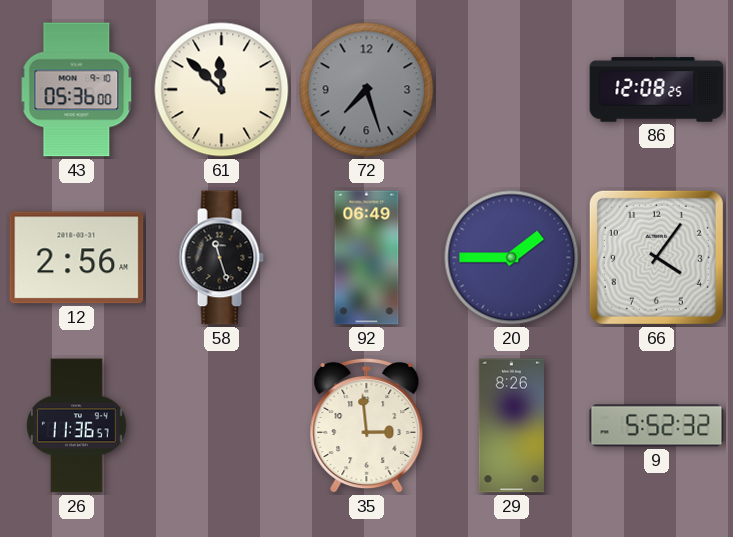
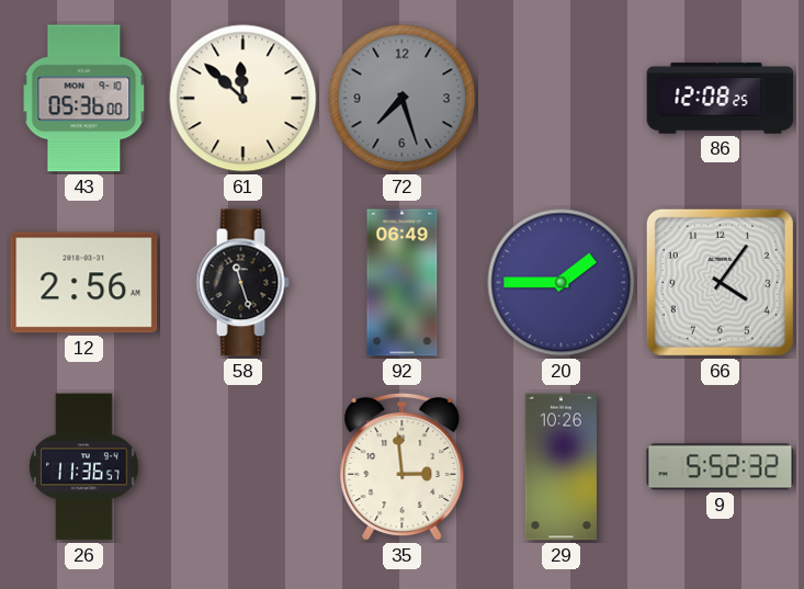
29: 8:26 -> 10:26
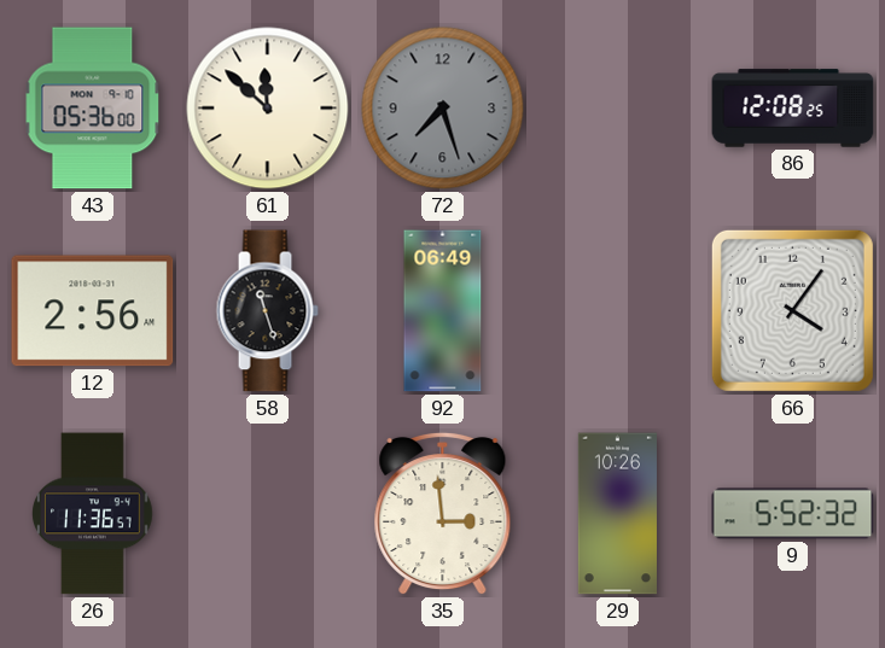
20: 1:45 -> none
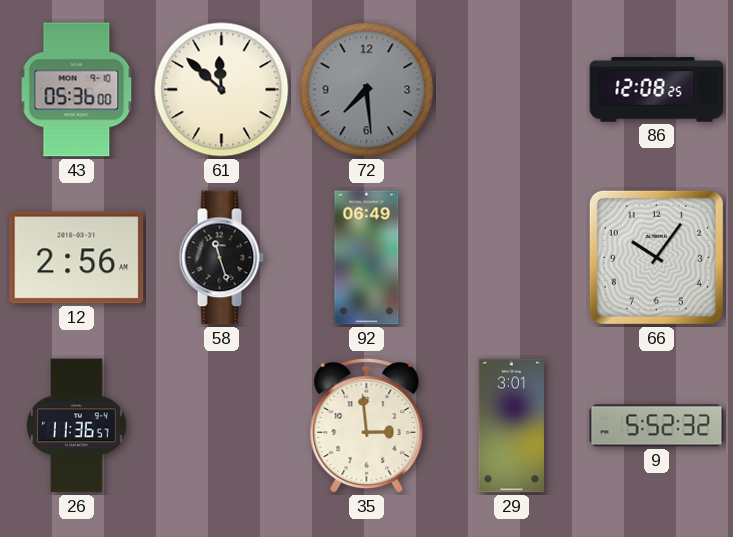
72: 7:27 -> 7:29
66: 4:06 -> 10:06
29: 10:26 -> 3:01
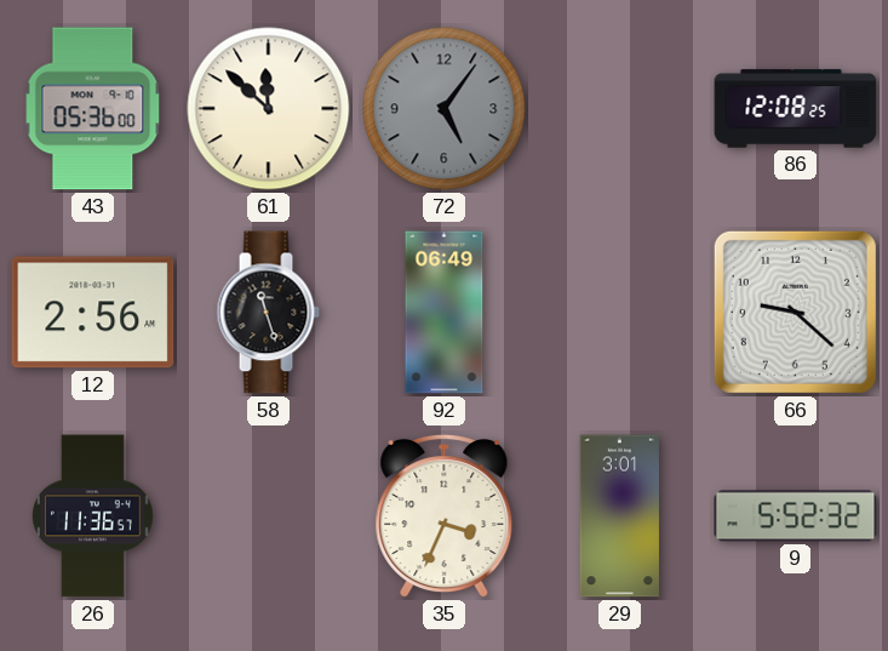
72: 7:29 -> 5:06
66: 10:06 -> 9:22
35: 2:59 -> 3:34
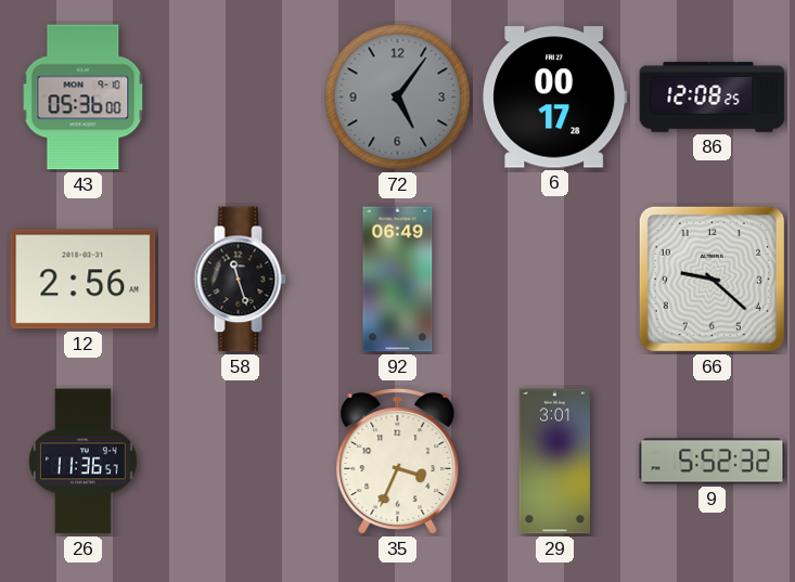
61: 11:52 -> none
6: none -> 00:17
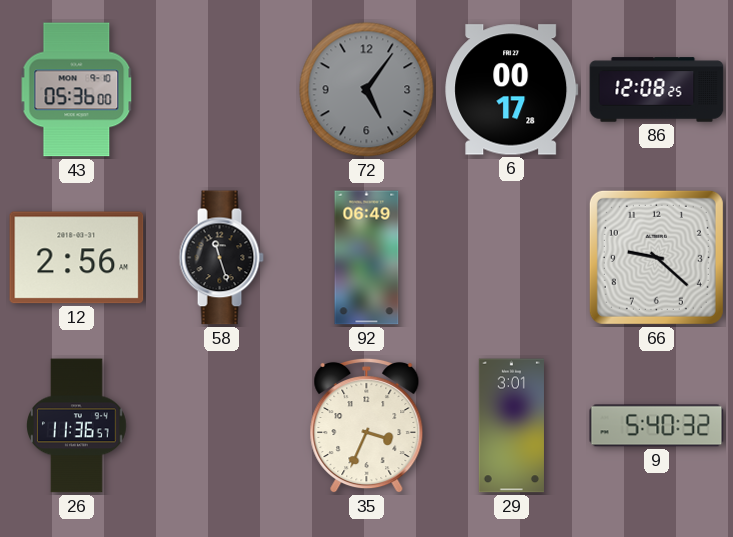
9: 5:52 -> 5:40
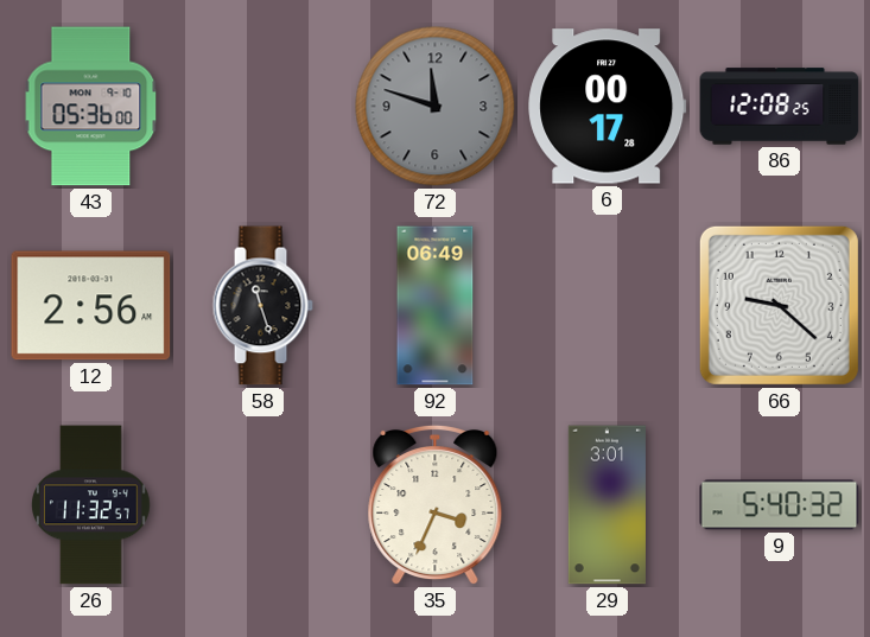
72: 5:06 -> 11:48
26: 11:36 -> 11:32
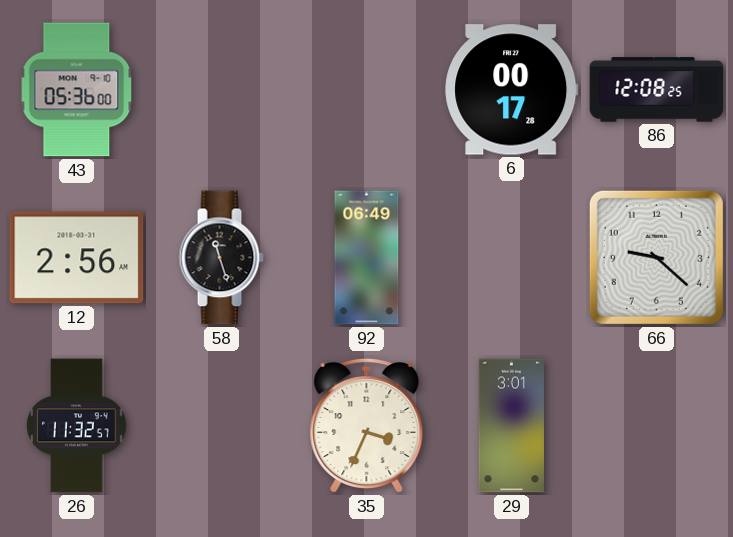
72: 11:48 -> none
9: 5:40 -> none
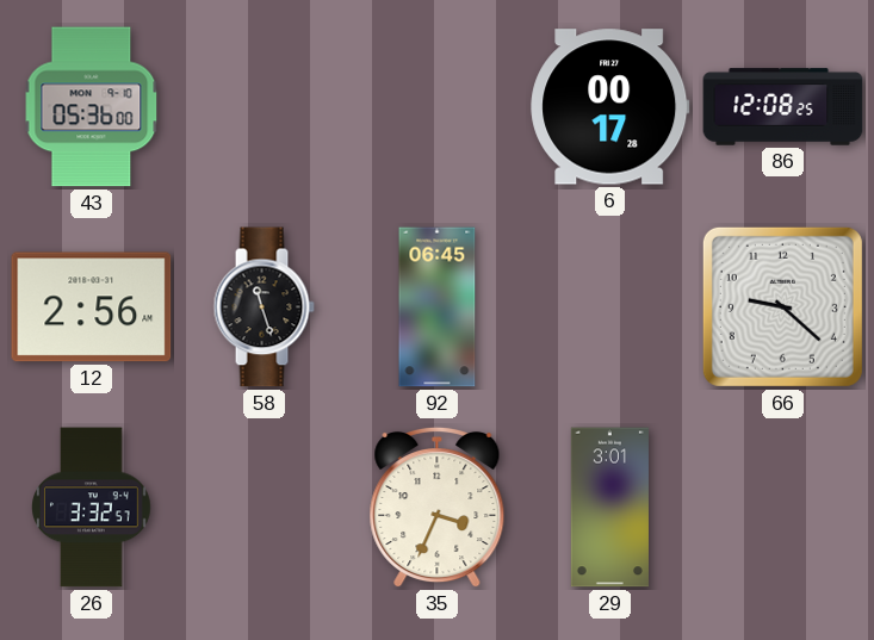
92: 06:49 -> 06:45
26: 11:32 -> 3:32
